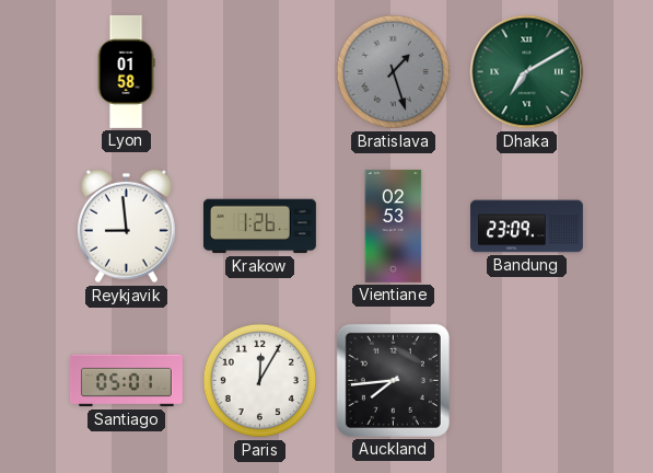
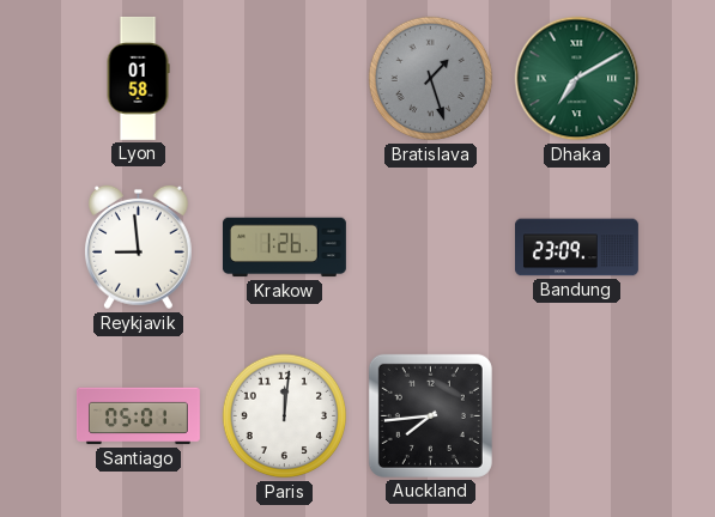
Vientiane: 02:53 -> none
Paris: 12:05 -> 12:01
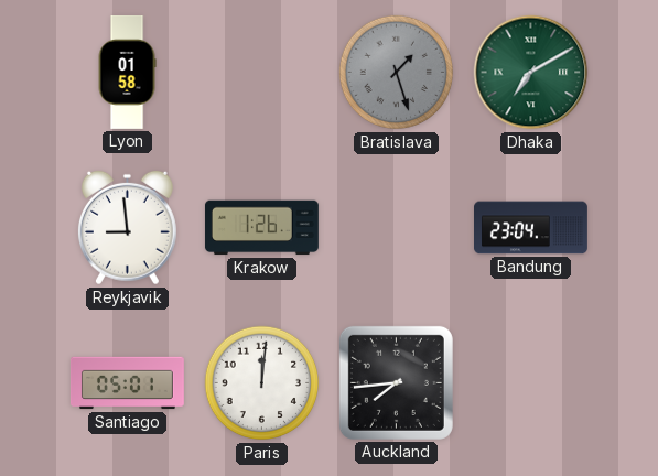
Bandung: 23:09 -> 23:04
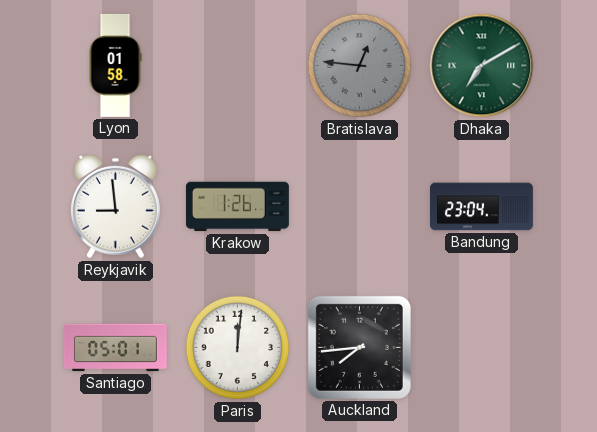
Bratislava: 1:27 -> 12:46
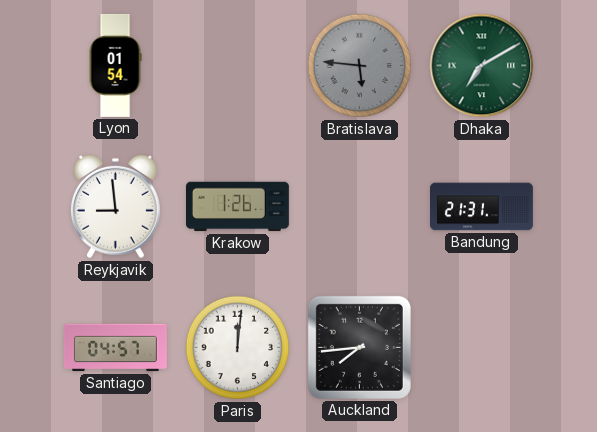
Lyon: 01:58 -> 01:54
Bratislava: 12:46 -> 5:46
Bandung: 23:04 -> 21:31
Santiago: 05:01 -> 04:57
